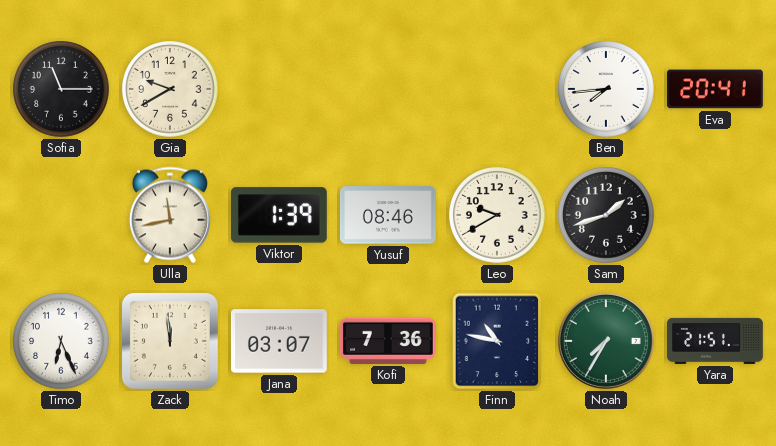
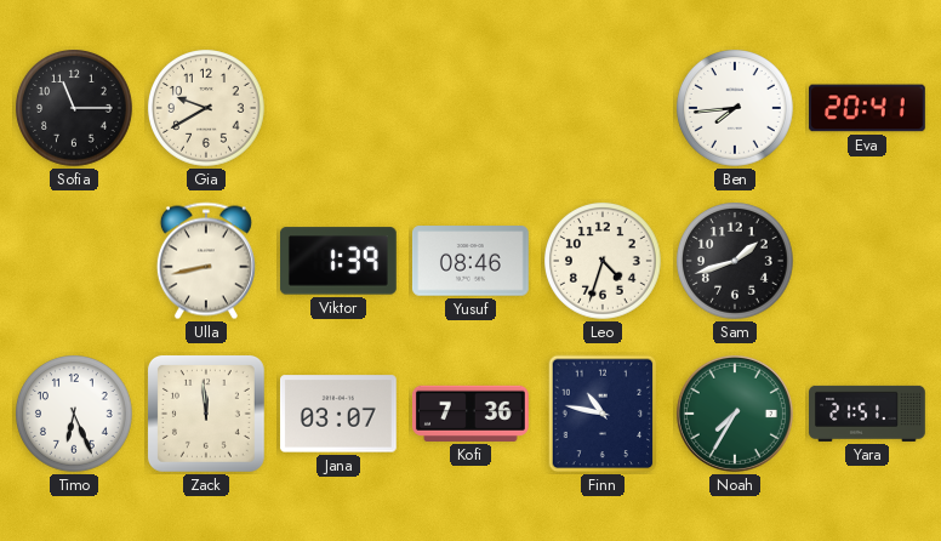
Ulla: 11:43 -> 8:43
Leo: 9:40 -> 4:33
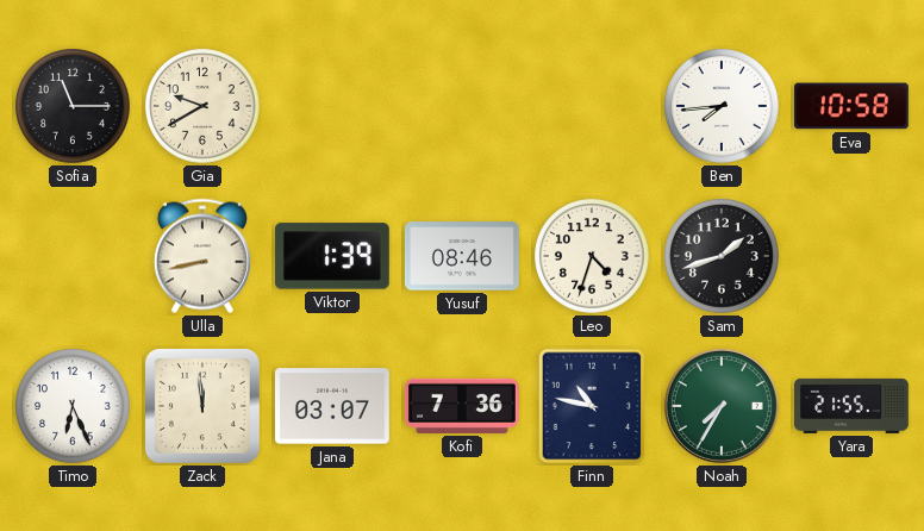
Eva: 20:41 -> 10:58
Yara: 21:51 -> 21:55
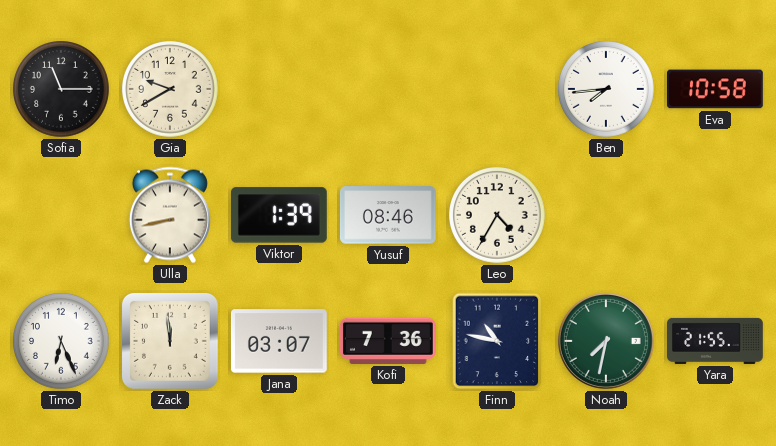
Leo: 4:33 -> 4:35
Sam: 1:42 -> none
Noah: 7:35 -> 7:32
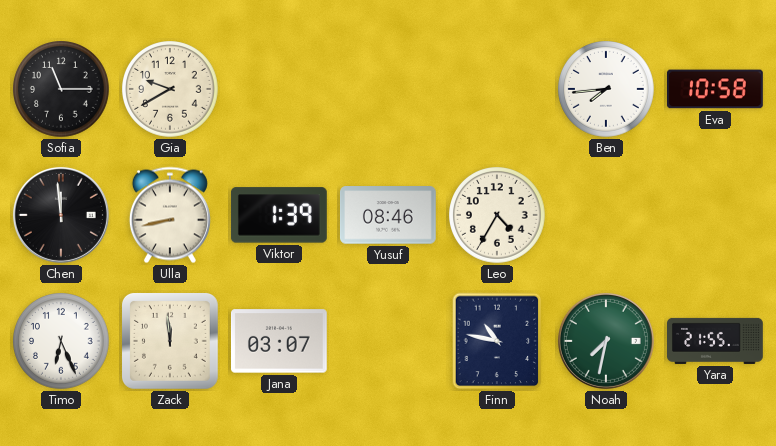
Chen: none -> 11:59
Kofi: 7:36 -> none
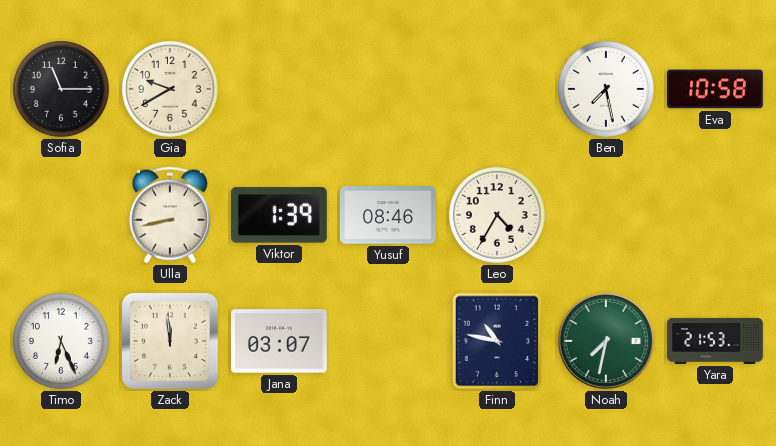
Ben: 7:44 -> 7:28
Chen: 11:59 -> none
Yara: 21:55 -> 21:53
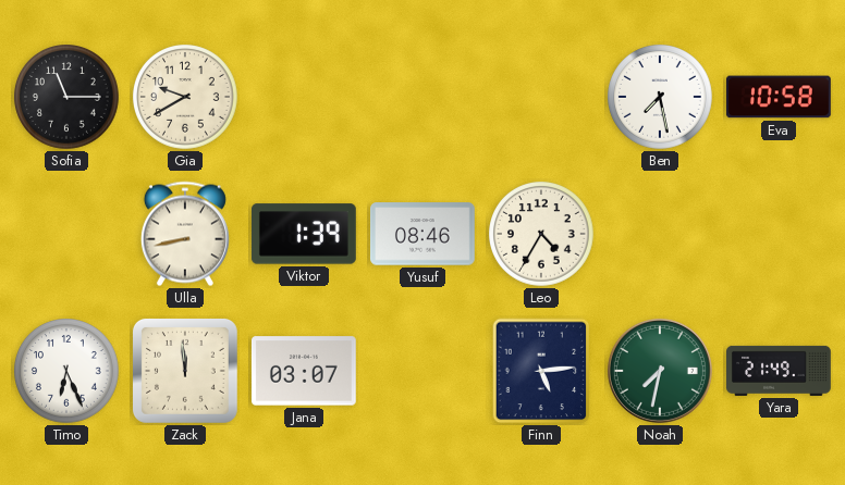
Finn: 10:47 -> 5:14
Yara: 21:53 -> 21:49
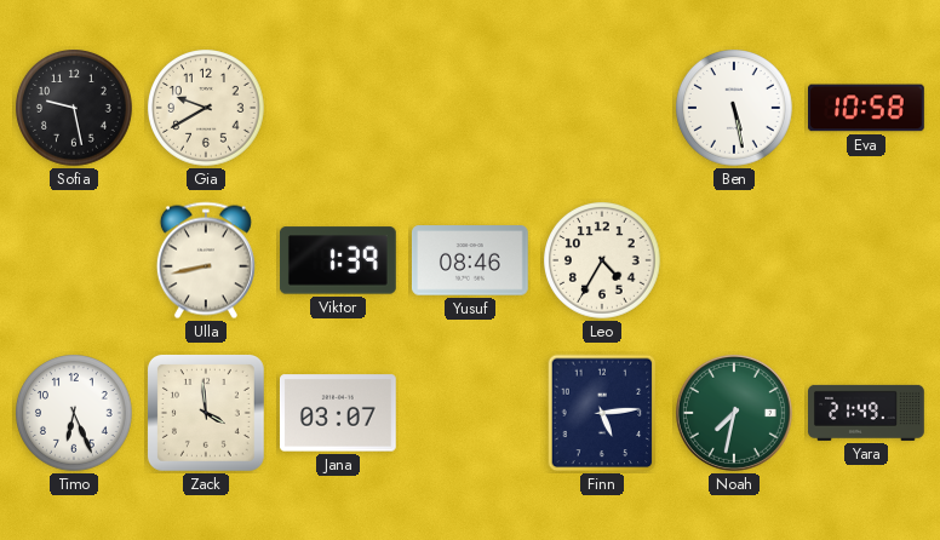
Sofia: 11:15 -> 9:28
Ben: 7:28 -> 5:28
Zack: 11:59 -> 3:59
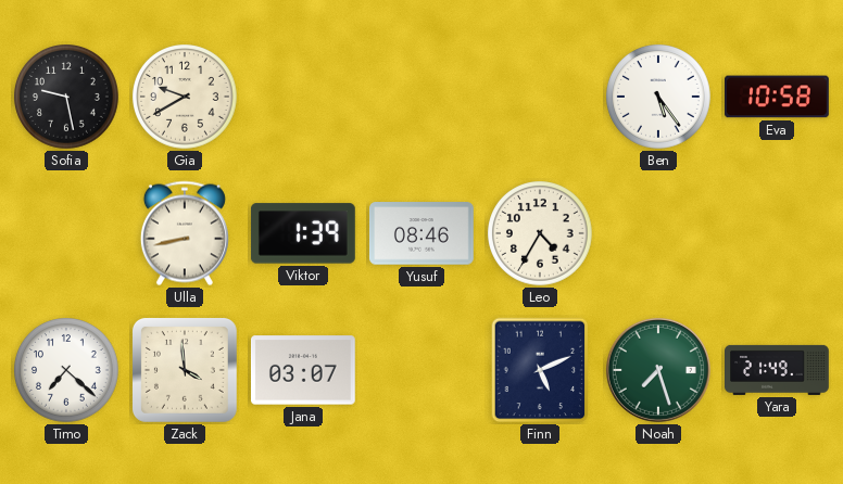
Ben: 5:28 -> 5:24
Timo: 6:26 -> 7:22
Finn: 5:14 -> 5:11
Noah: 7:32 -> 7:27
